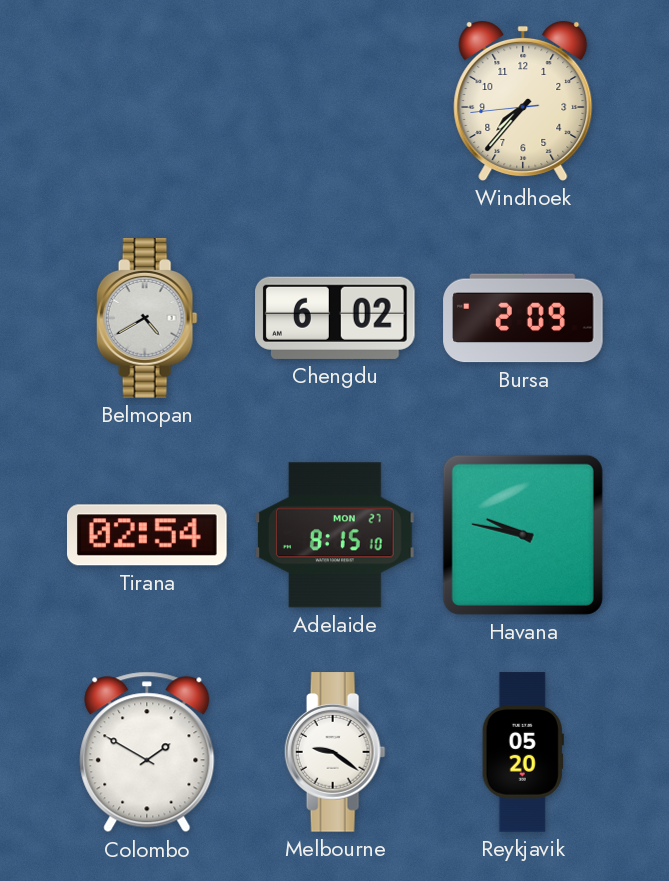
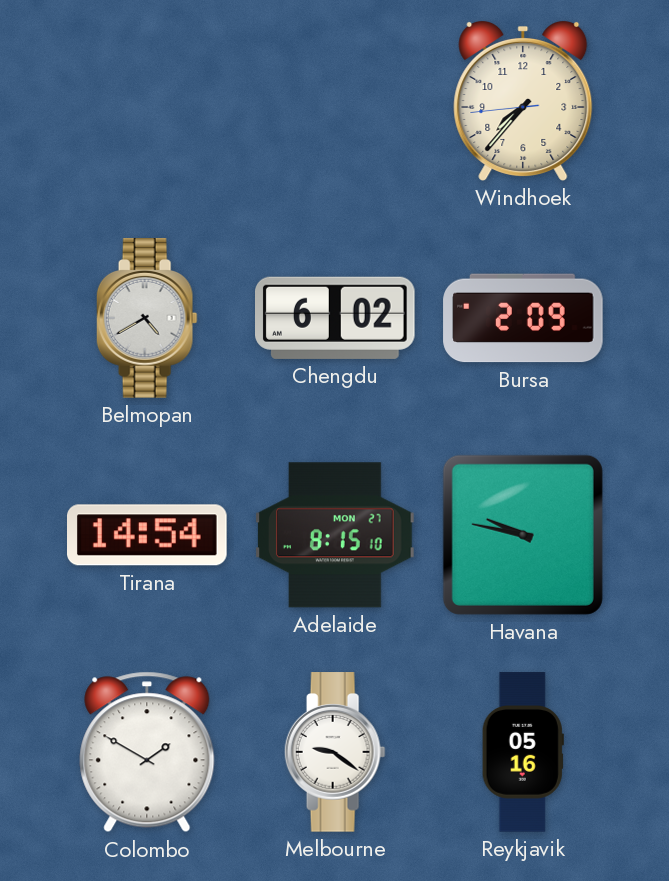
Tirana: 02:54 -> 14:54
Reykjavik: 05:20 -> 05:16
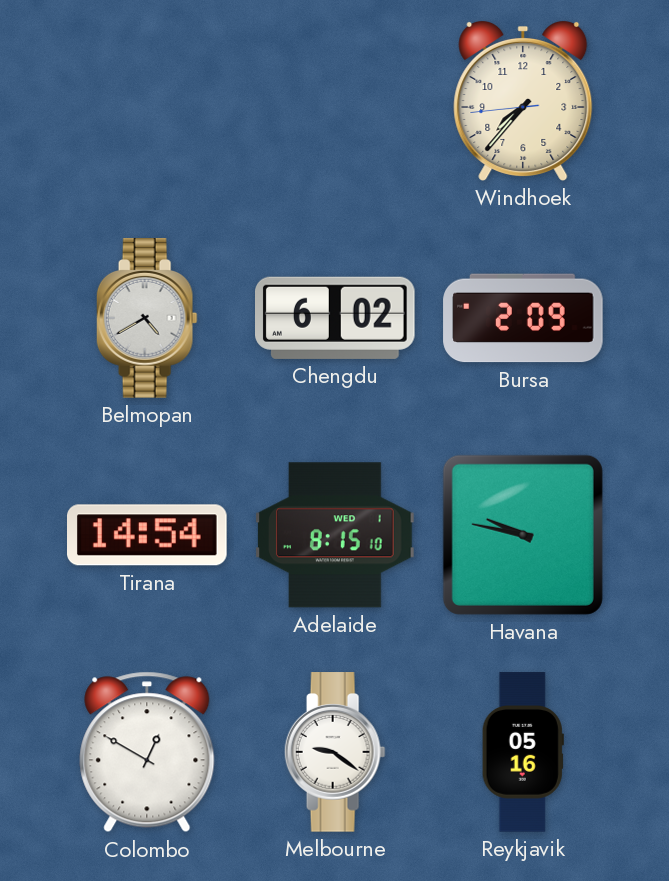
Adelaide date: MON 27 -> WED 1
Colombo: 1:50 -> 12:50
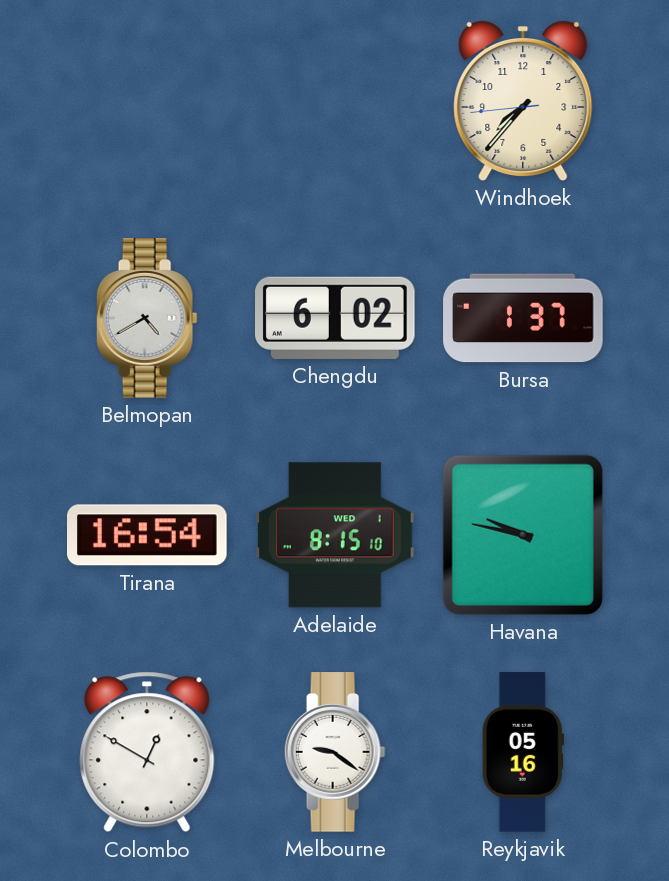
Bursa: 2:09 -> 1:37
Tirana: 14:54 -> 16:54
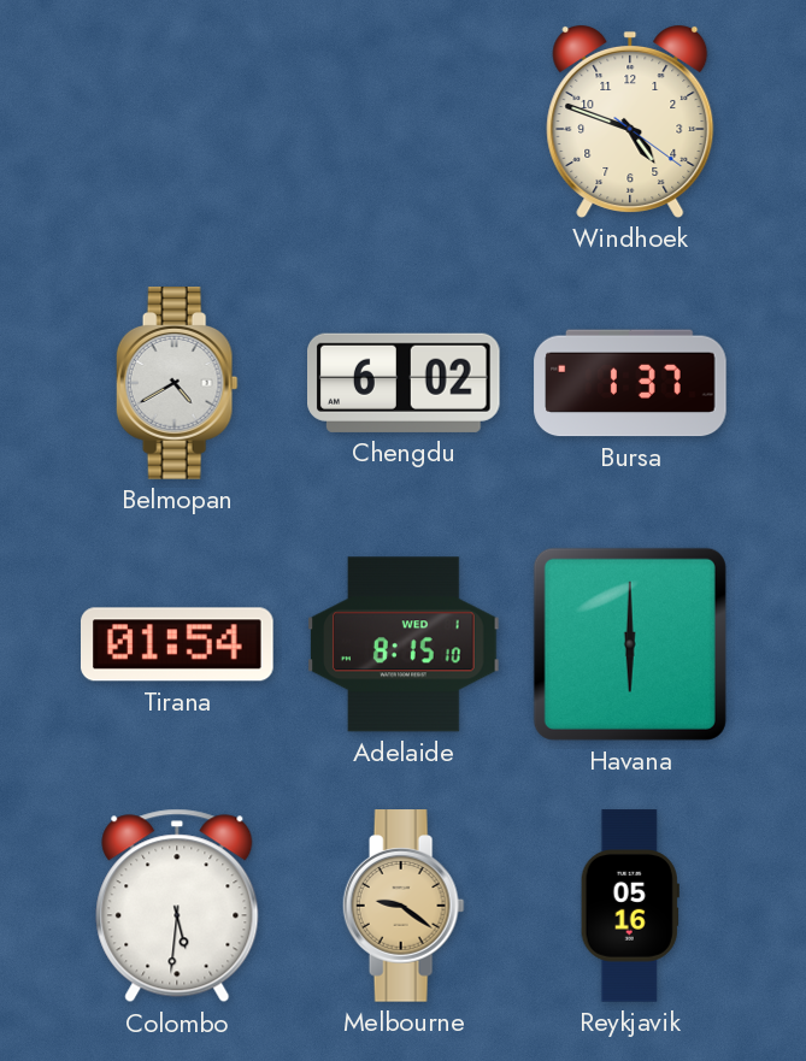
Windhoek: 7:36 -> 4:48
Tirana: 16:54 -> 01:54
Havana: 9:47 -> 6:00
Colombo: 12:50 -> 5:31
Melbourne dial: white -> champagne
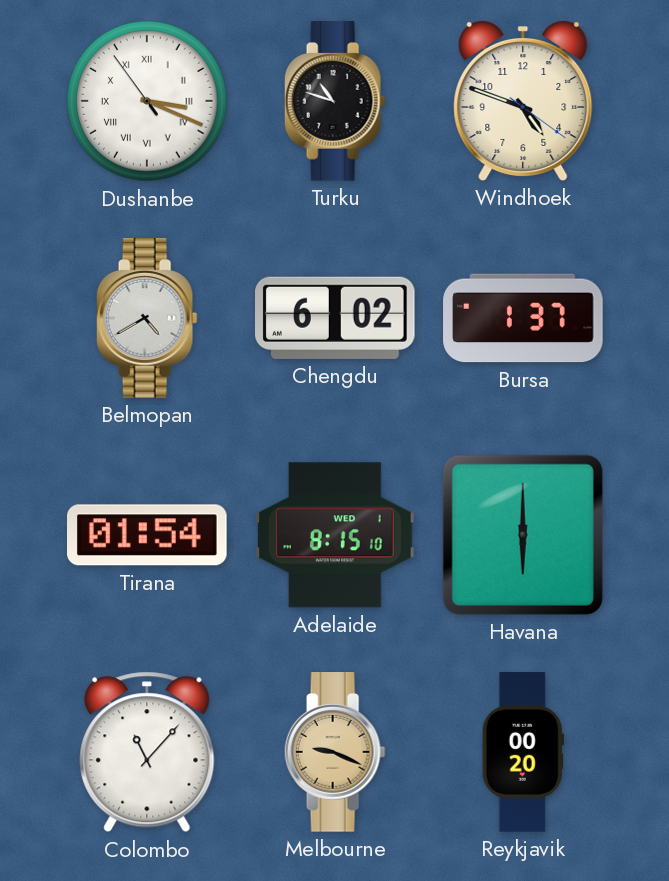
Dushanbe: none -> 3:18
Turku: none -> 10:48
Colombo: 5:31 -> 11:07
Melbourne: 9:21 -> 9:19
Reykjavik: 05:16 -> 00:20
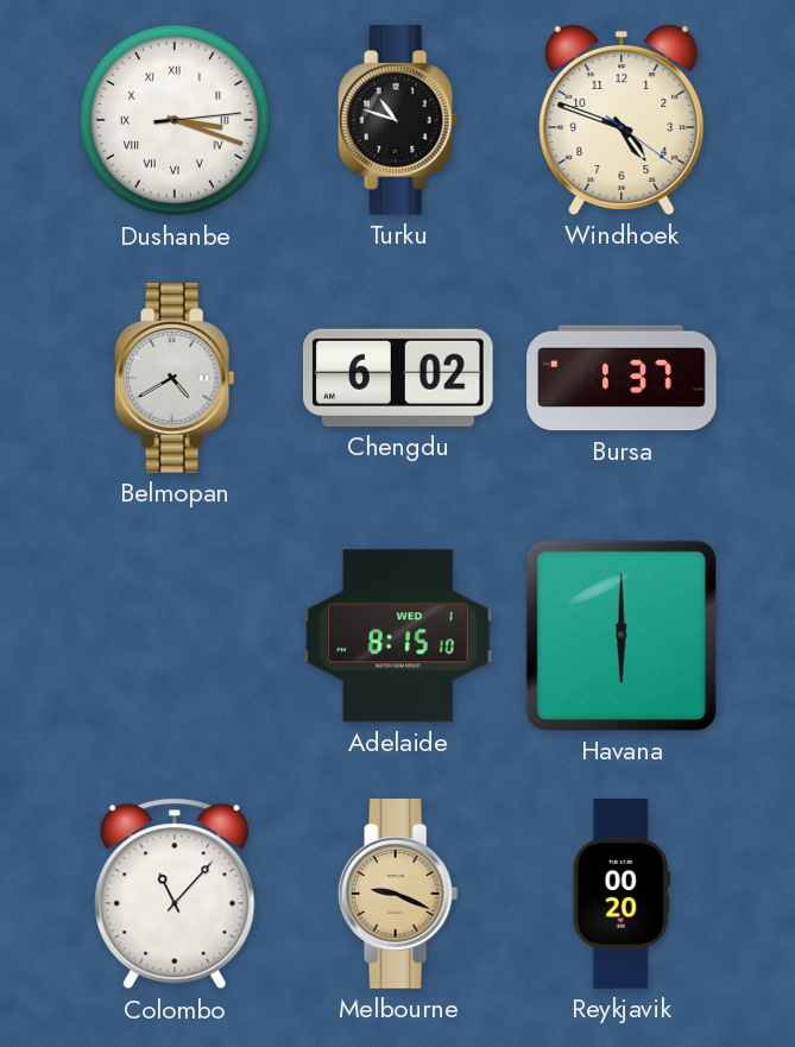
Dushanbe: 3:18:54 -> 3:18:14
Tirana: 01:54 -> none
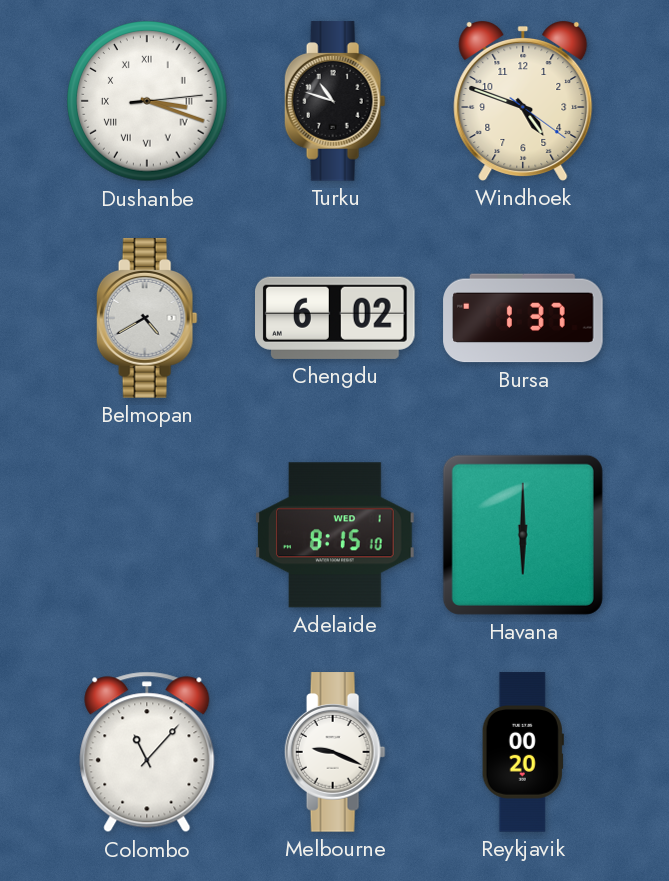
Melbourne dial: champagne -> white
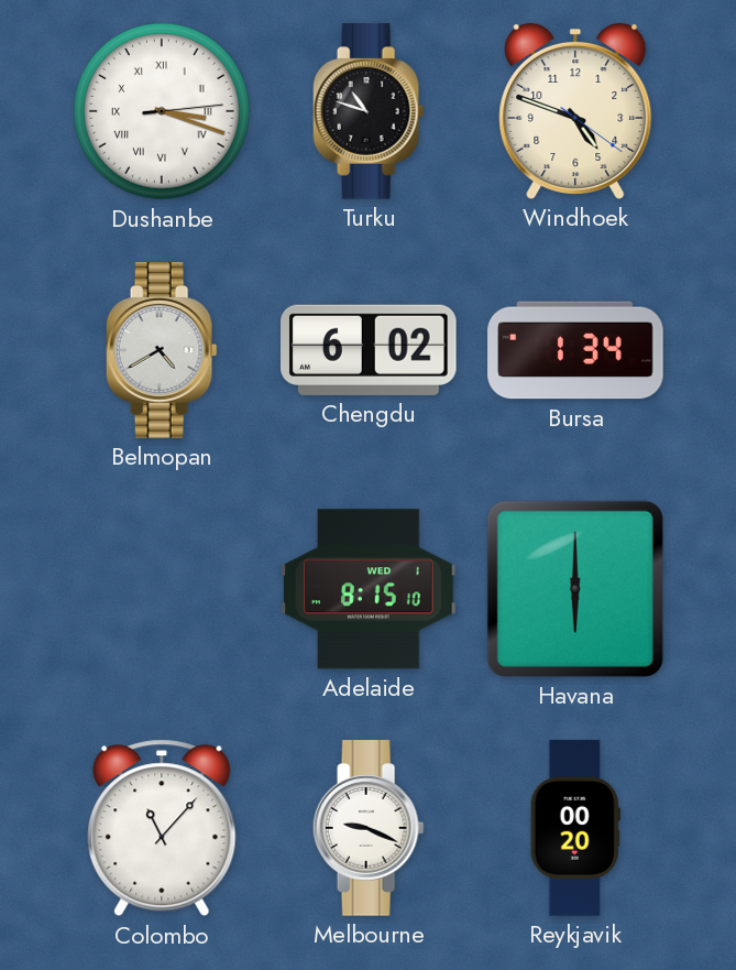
Bursa: 1:37 -> 1:34
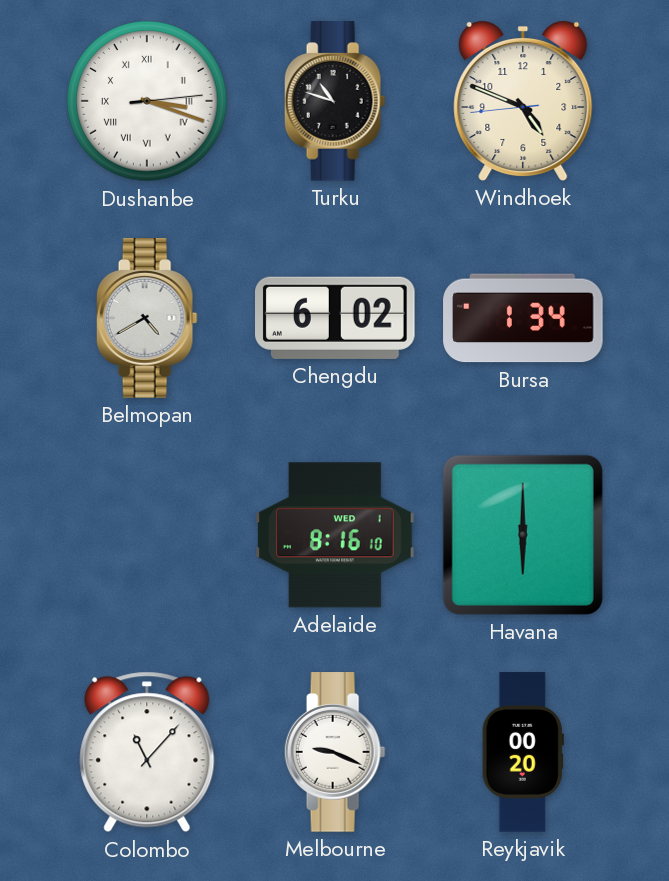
Windhoek: 4:48:21 -> 4:48:44
Adelaide: 8:15 -> 8:16
